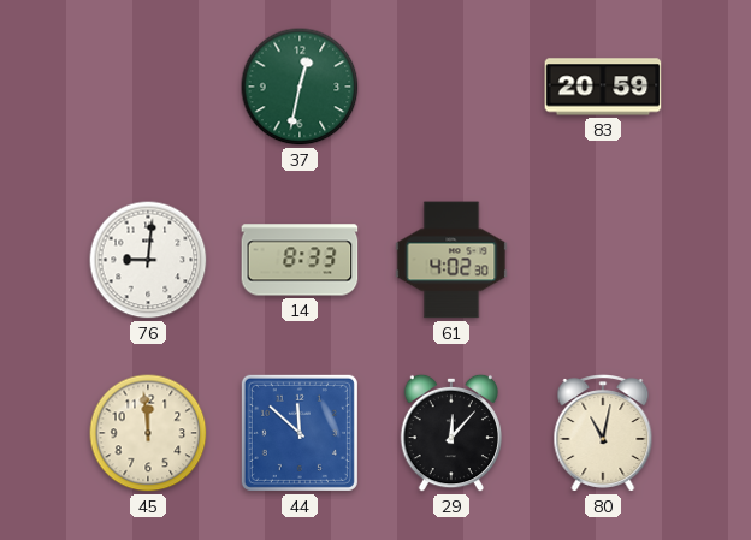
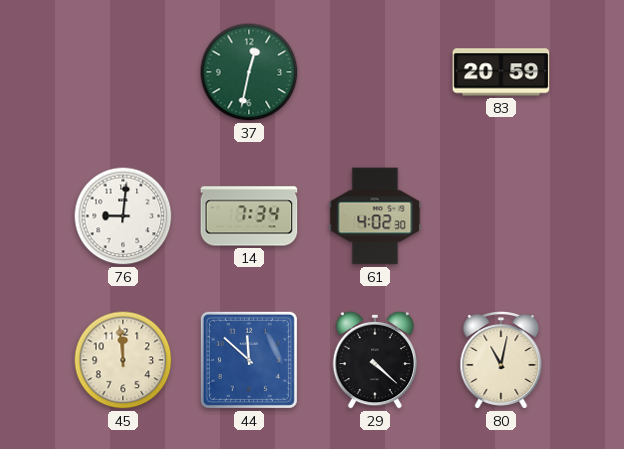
14: 8:33 -> 7:34
29: 12:07 -> 4:22
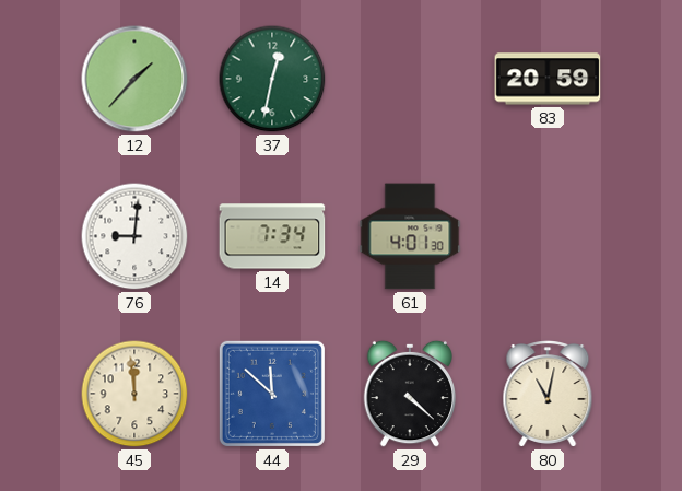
12: none -> 1:37
61: 4:02 -> 4:01
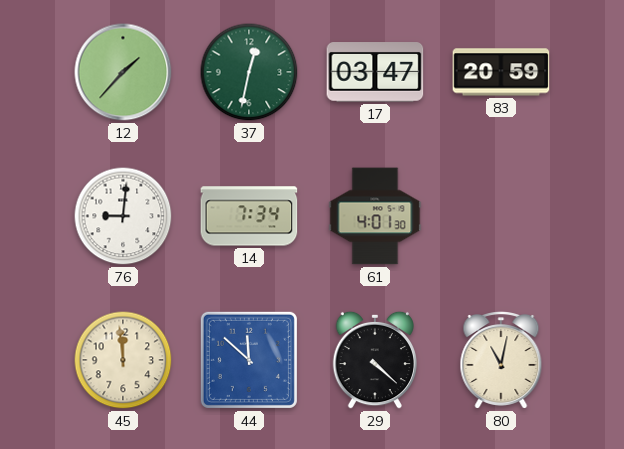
17: none -> 03:47
